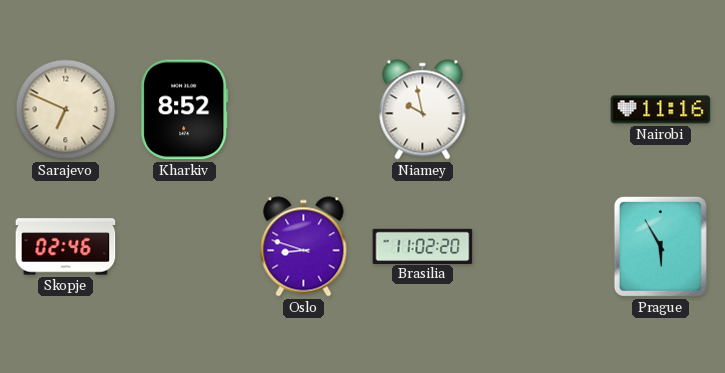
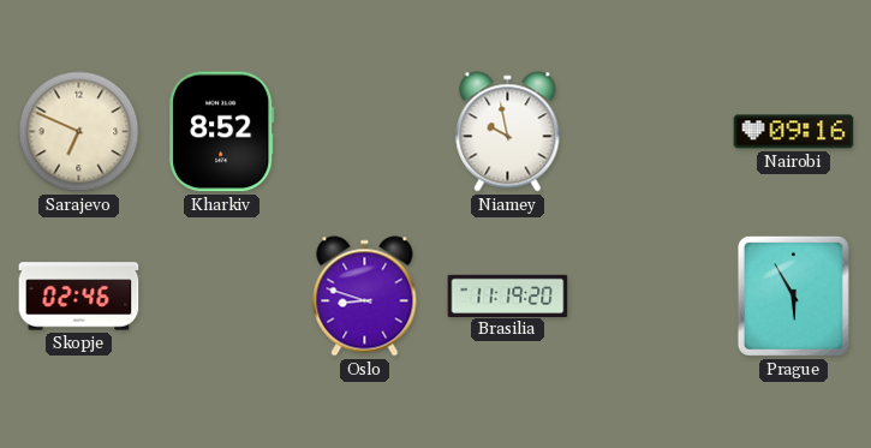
Nairobi: 11:16 -> 09:16
Brasilia: 11:02 -> 11:19
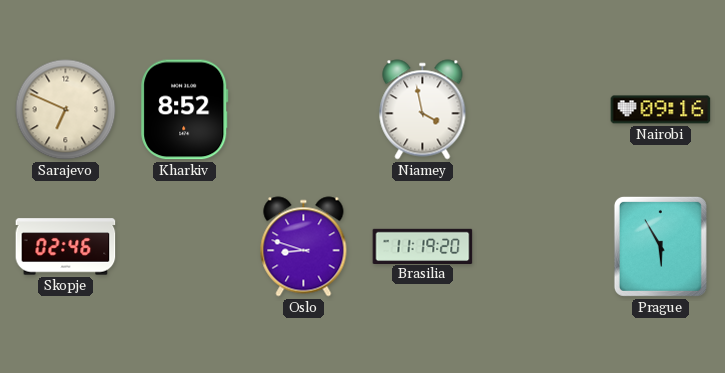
Niamey: 9:58 -> 3:58
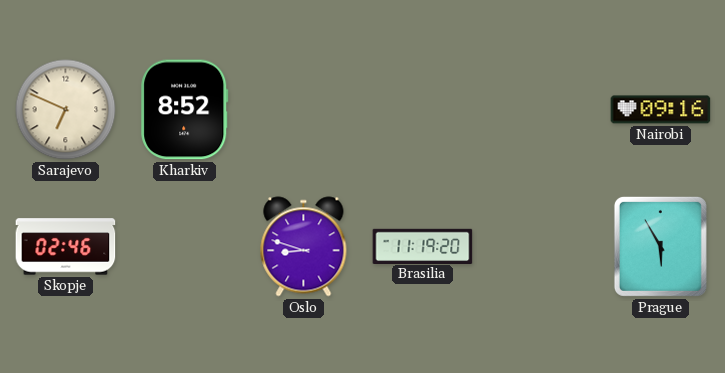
Niamey: 3:58 -> none
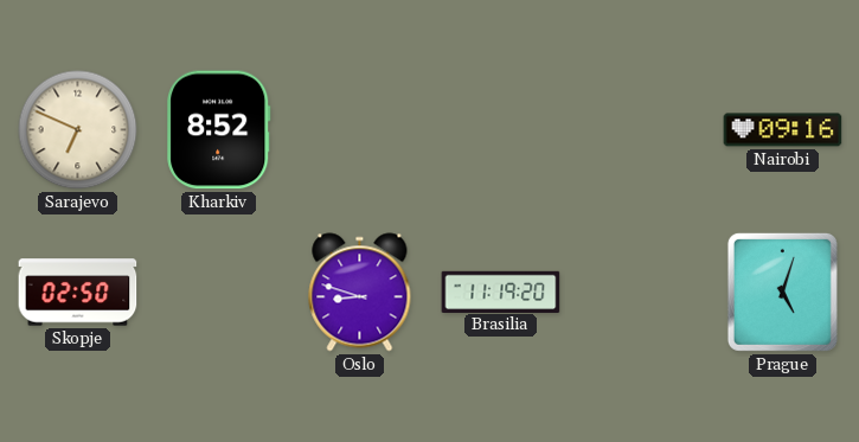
Skopje: 02:46 -> 02:50
Prague: 5:55 -> 5:03
